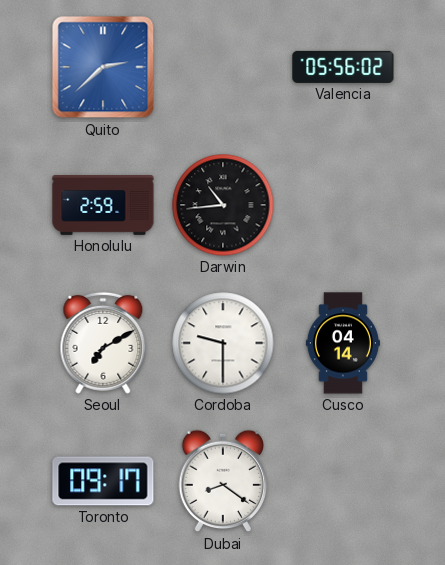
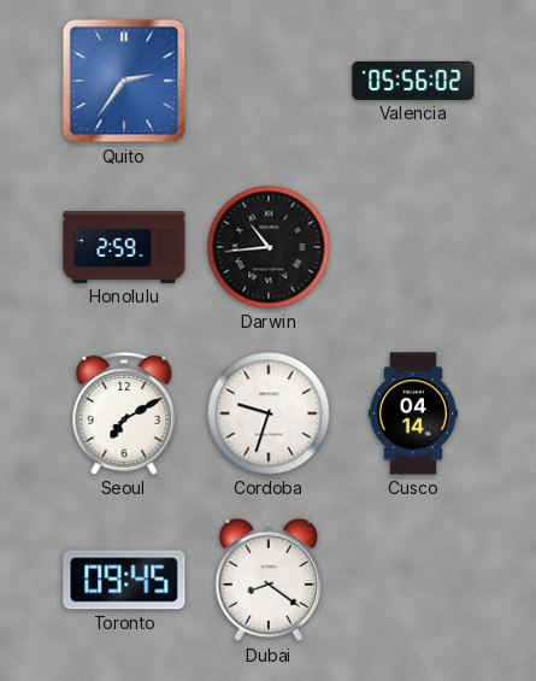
Quito: 2:38 -> 2:36
Cordoba: 9:30 -> 9:33
Toronto: 09:17 -> 09:45
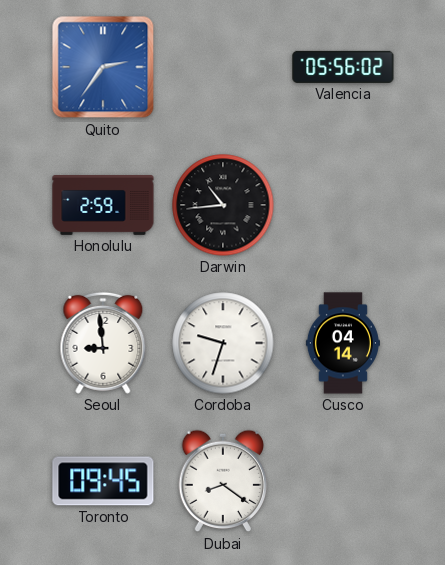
Seoul: 7:10 -> 8:59
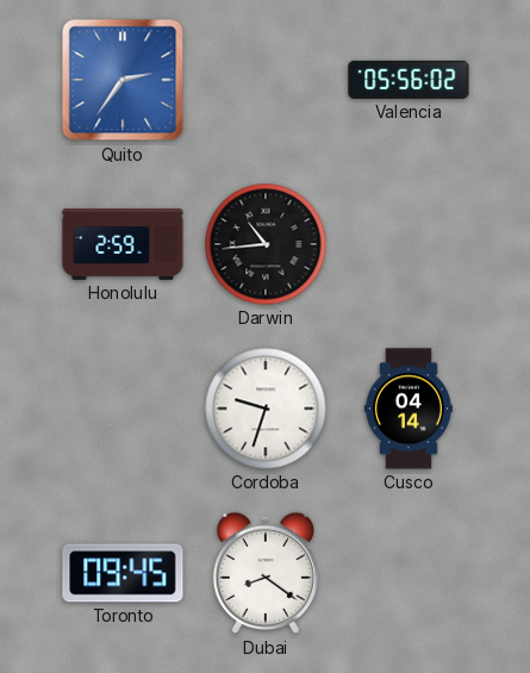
Seoul: 8:59 -> none
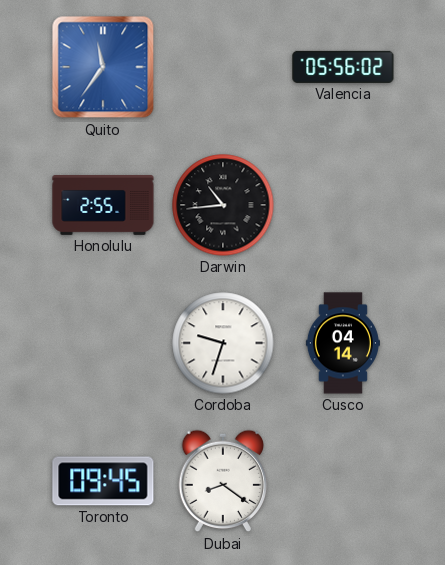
Quito: 2:36 -> 11:36
Honolulu: 2:59 -> 2:55
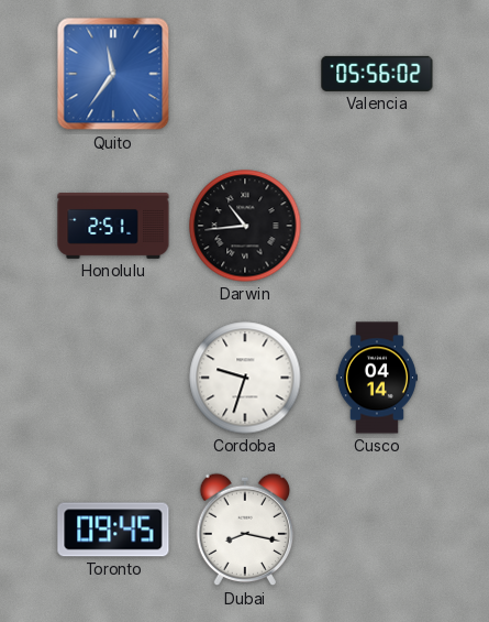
Honolulu: 2:55 -> 2:51
Dubai: 8:21 -> 8:17
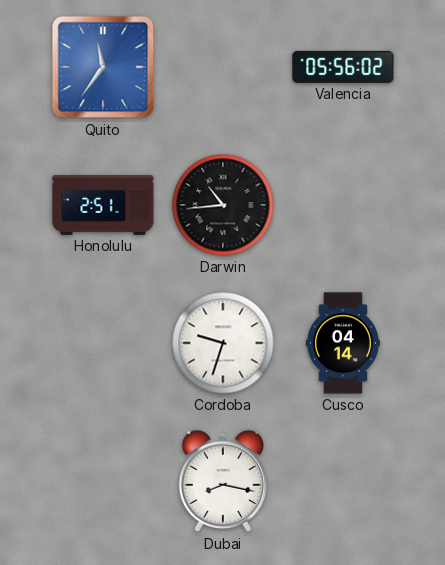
Toronto: 09:45 -> none
